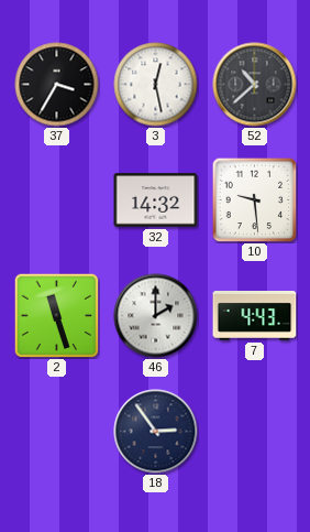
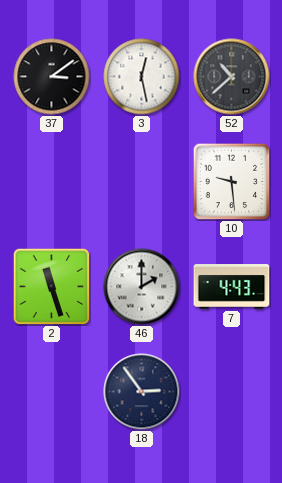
37: 3:35 -> 3:09
32: 14:32 -> none
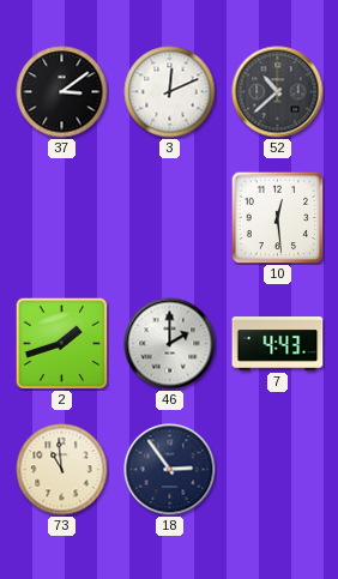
3: 12:28 -> 12:11
10: 9:29 -> 12:29
2: 11:27 -> 1:42
73: none -> 10:59
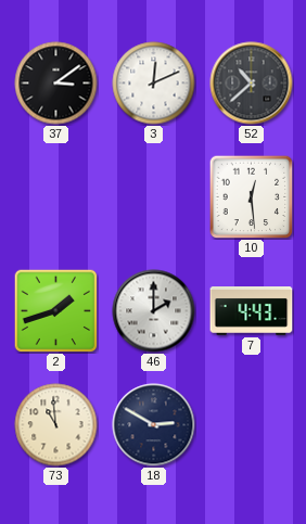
18: 2:54 -> 2:50
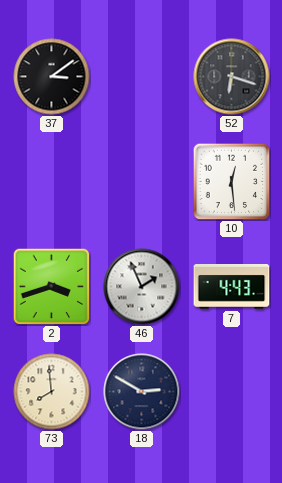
3: 12:11 -> none
52: 10:38 -> 6:18
2: 1:42 -> 3:42
46: 2:00 -> 1:56
73: 10:59 -> 7:59
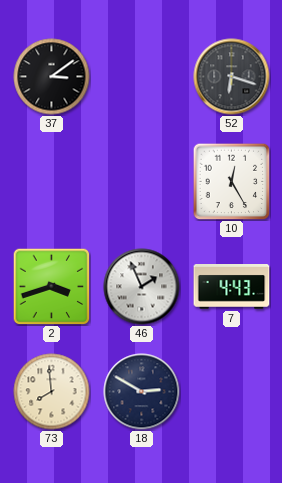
10: 12:29 -> 12:25
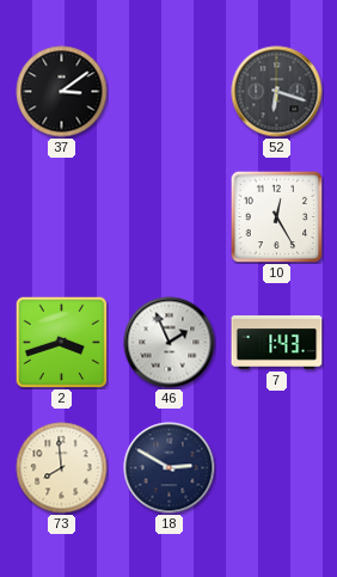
7: 4:43 -> 1:43
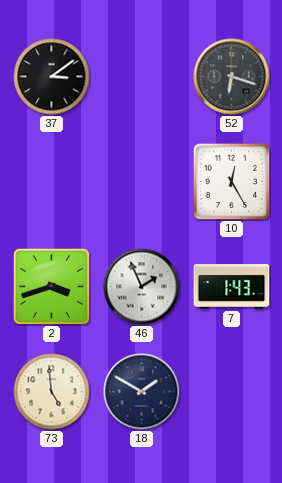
73: 7:59 -> 4:59
18: 2:50 -> 1:50
